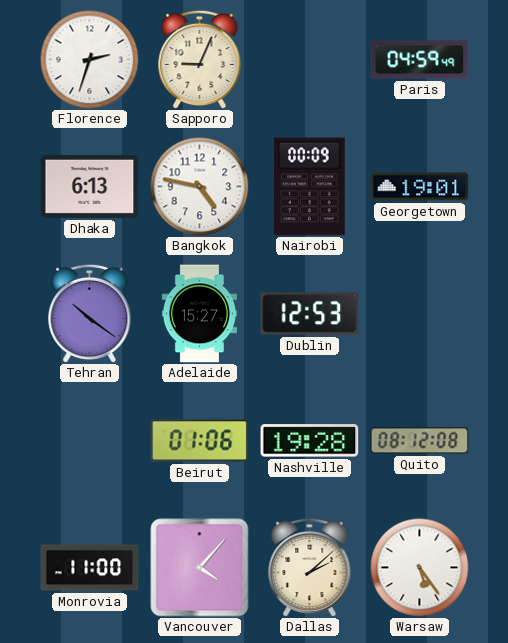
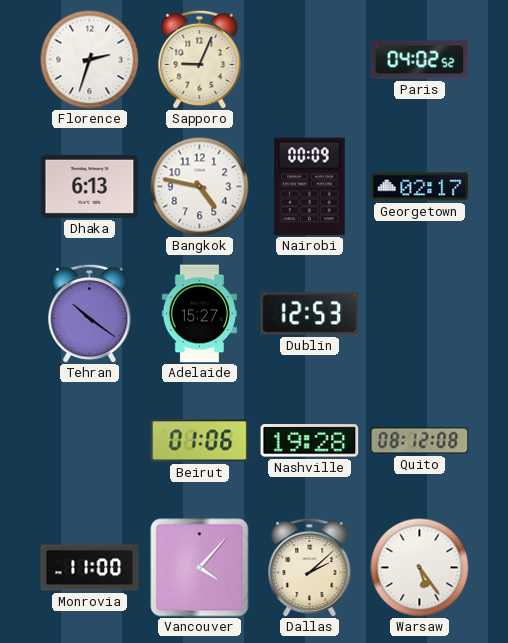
Paris: 04:59 -> 04:02
Georgetown: 19:01 -> 02:17
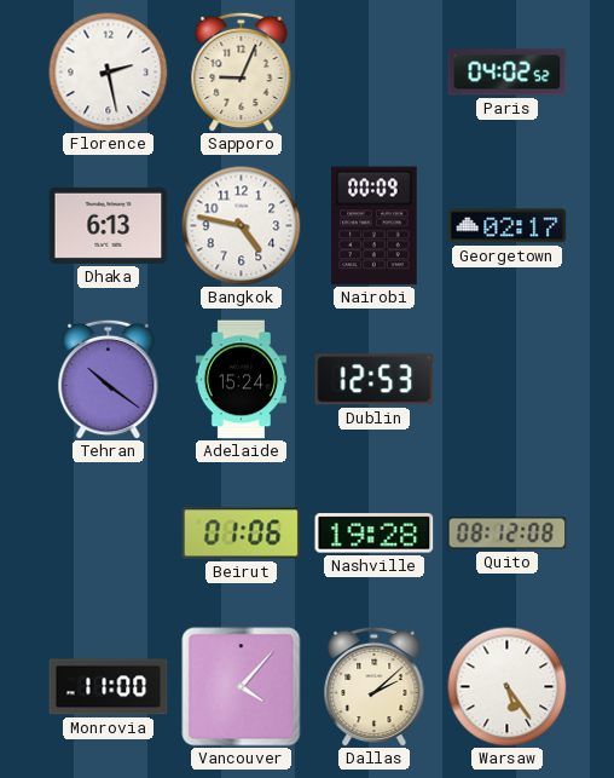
Florence: 2:33 -> 2:28
Adelaide: 15:27 -> 15:24
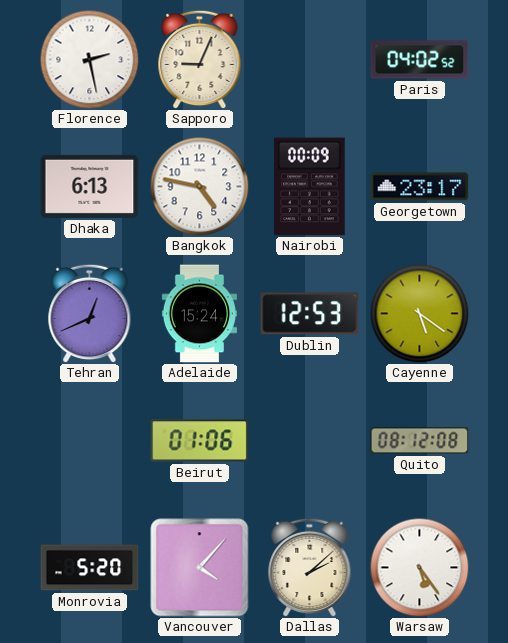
Georgetown: 02:17 -> 23:17
Tehran: 10:21 -> 12:41
Cayenne: none -> 5:21
Nashville: 19:28 -> none
Monrovia: 11:00 -> 5:20
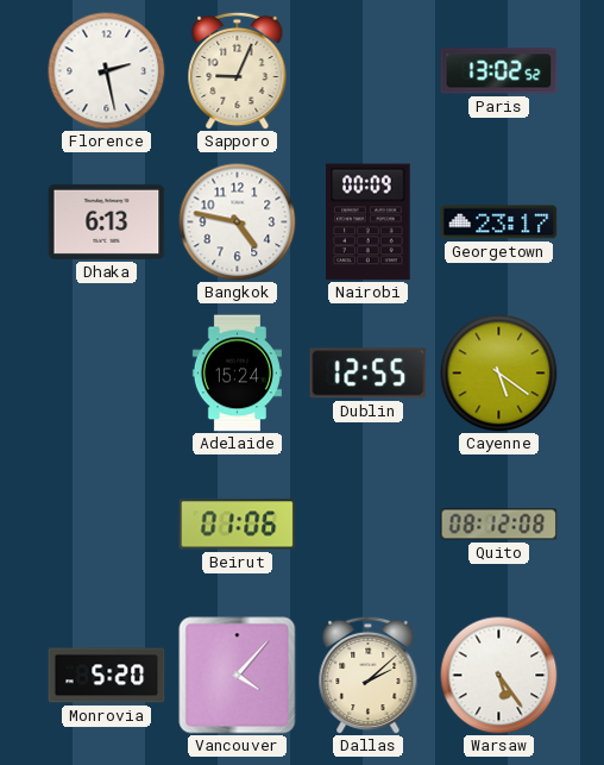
Paris: 04:02 -> 13:02
Tehran: 12:41 -> none
Dublin: 12:53 -> 12:55
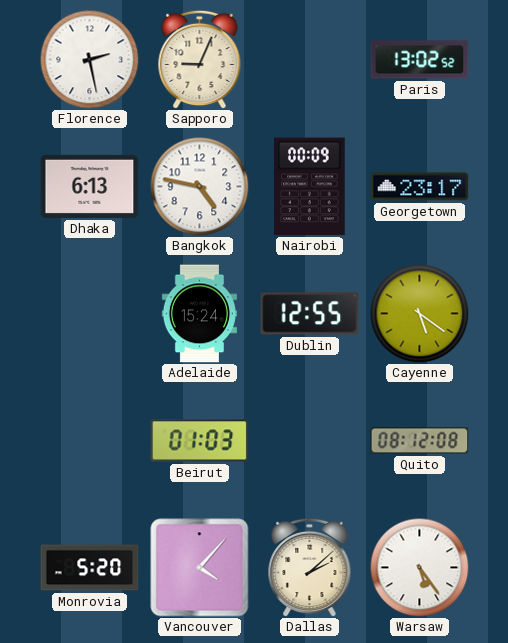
Beirut: 01:06 -> 01:03
